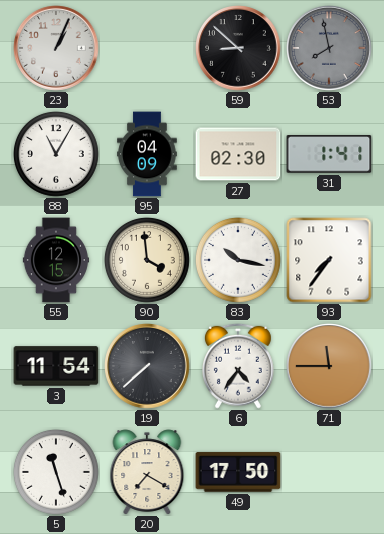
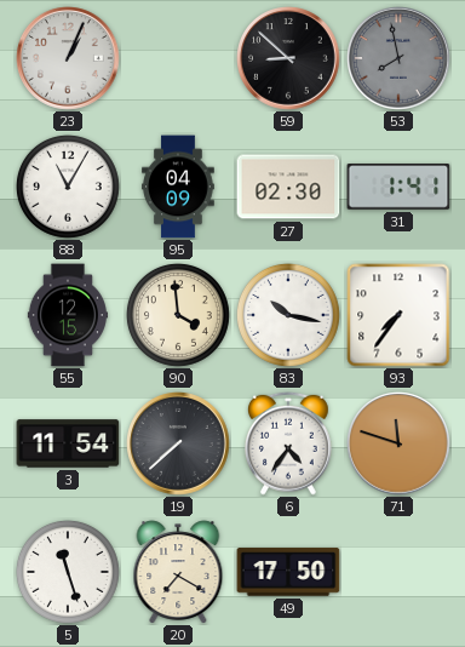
71: 11:45 -> 11:48
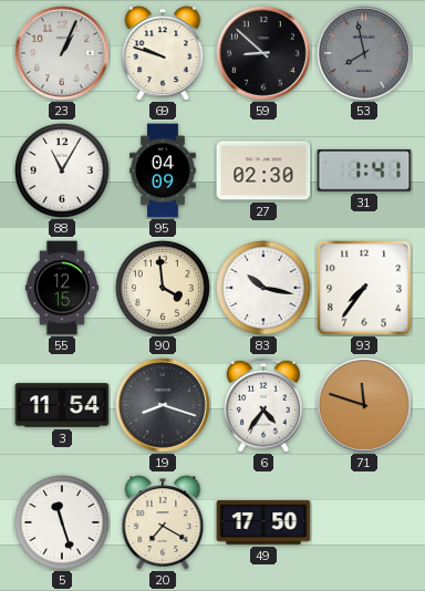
69: none -> 9:48
19: 7:38 -> 8:18
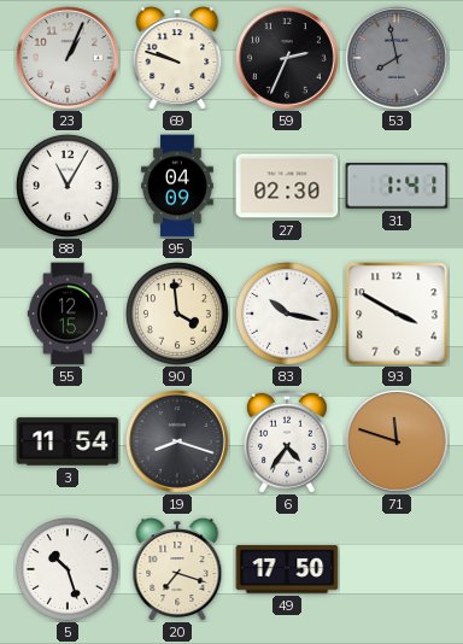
59: 8:52 -> 2:34
93: 7:36 -> 3:50
5: 11:27 -> 10:27
20: 7:20 -> 7:18
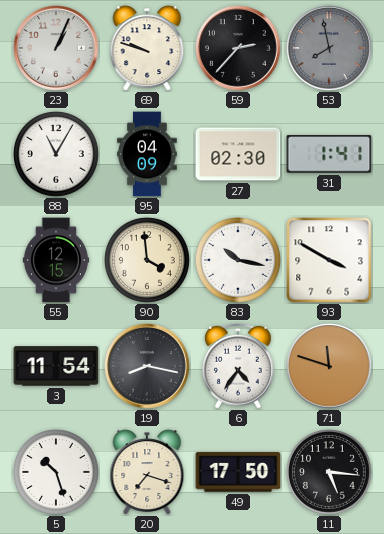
59: 2:34 -> 2:37
19: 8:18 -> 8:17
11: none -> 5:16
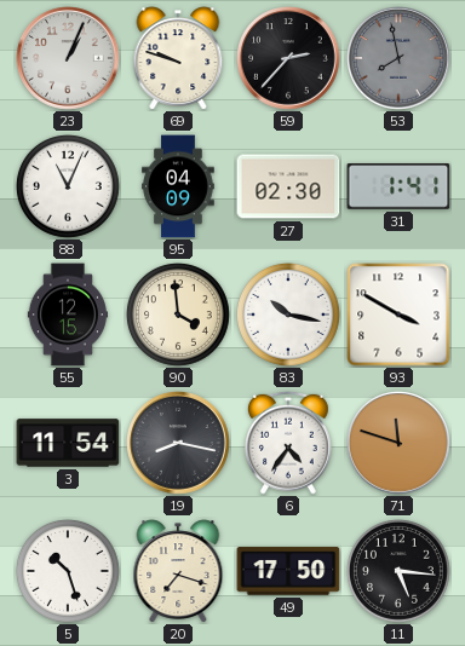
88: 11:05 -> 11:04
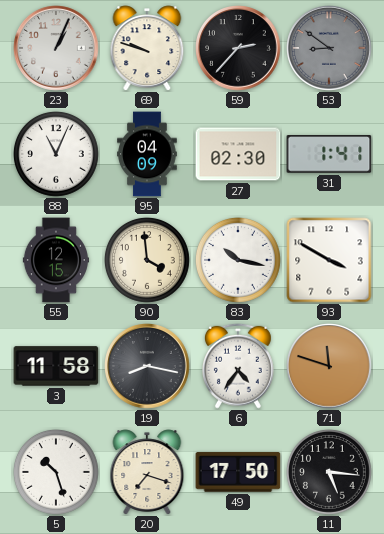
53: 7:58 -> 8:51
3: 11:54 -> 11:58
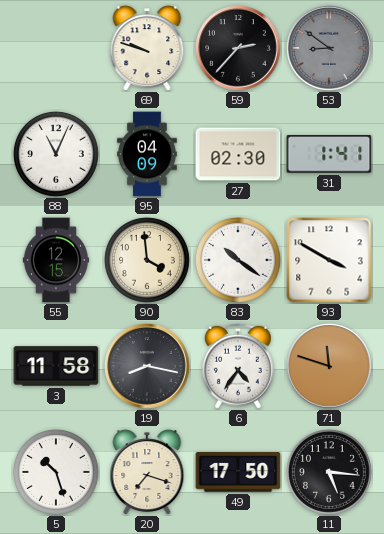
23: 1:04 -> none
83: 10:17 -> 10:21
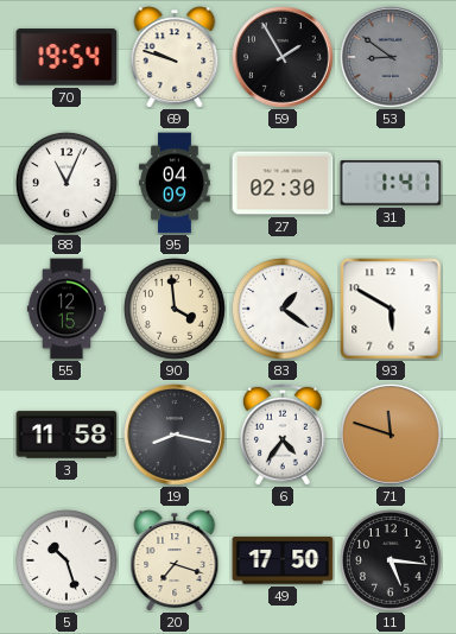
70: none -> 19:54
59: 2:37 -> 1:55
83: 10:21 -> 1:21
93: 3:50 -> 5:50
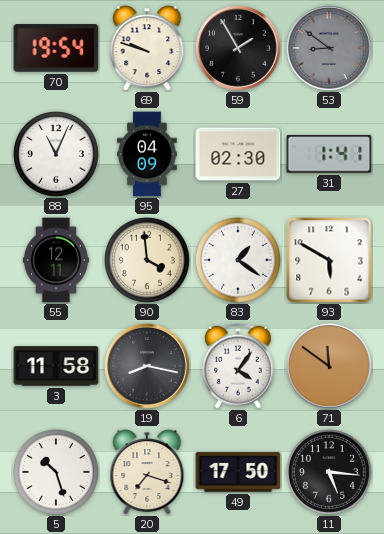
55: 12:15 -> 12:11
6: 4:36 -> 4:06
71: 11:48 -> 11:51
